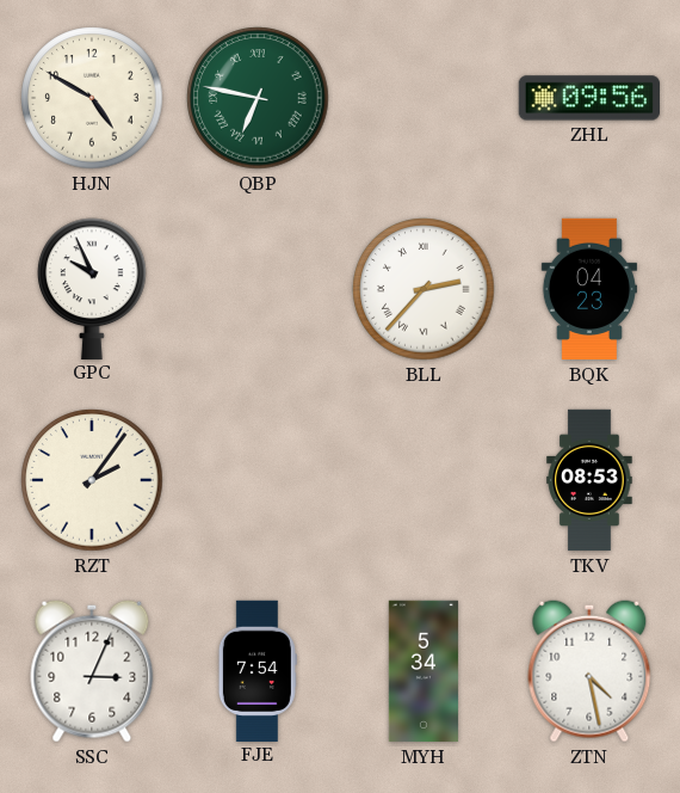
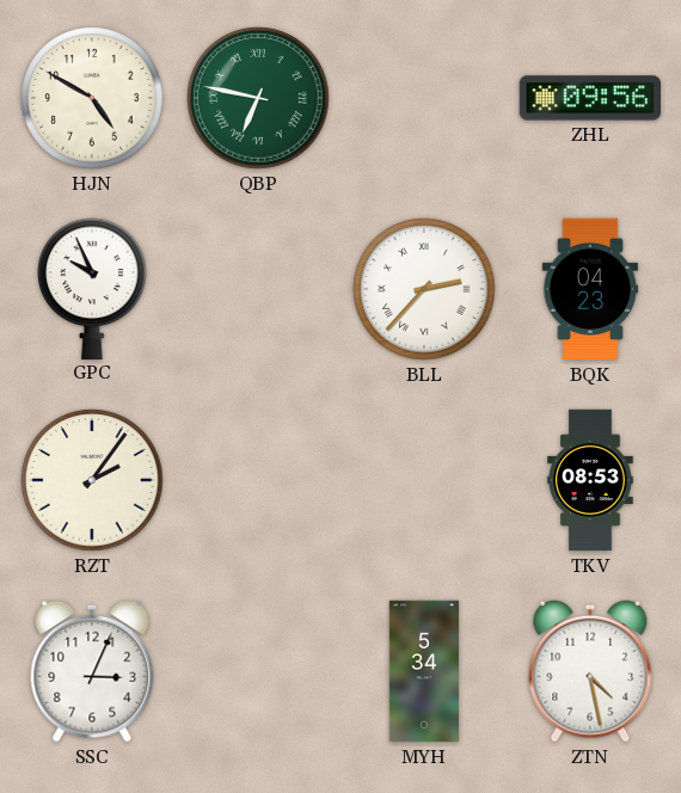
FJE: 7:54 -> none
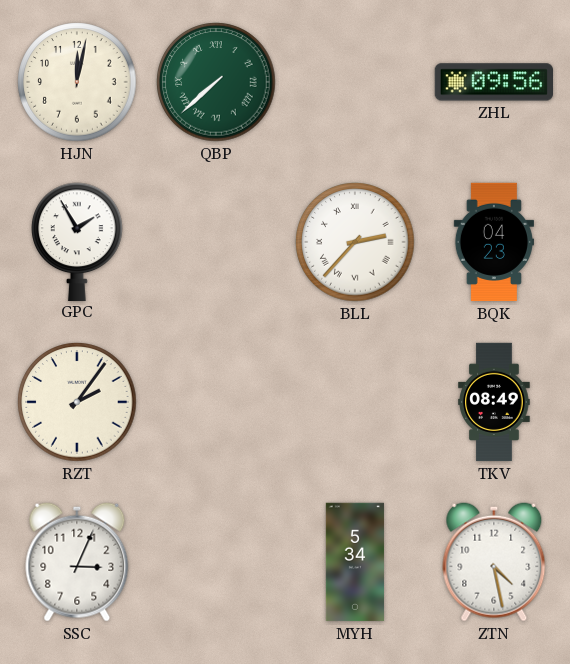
HJN: 4:50 -> 12:02
QBP: 6:47 -> 7:38
GPC: 9:56 -> 1:55
TKV: 08:53 -> 08:49
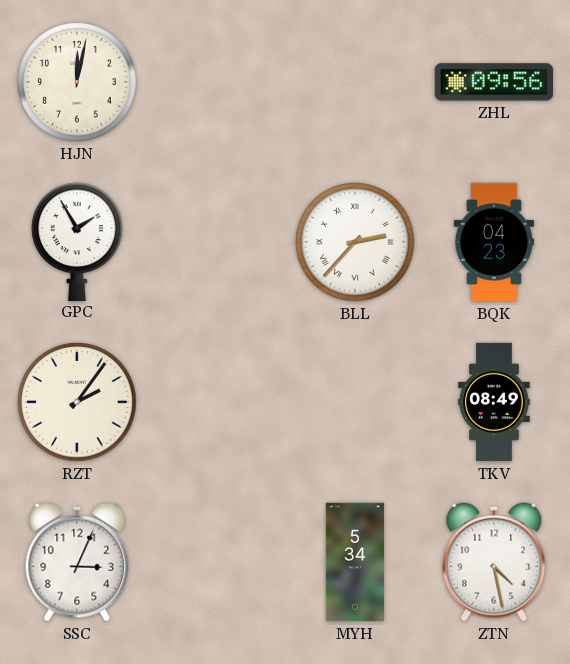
QBP: 7:38 -> none
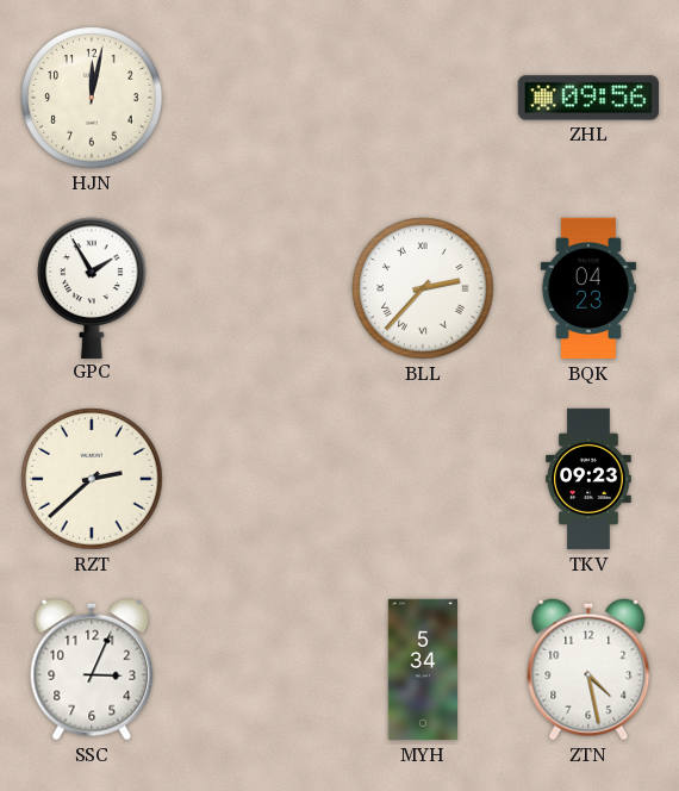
RZT: 2:06 -> 2:38
TKV: 08:49 -> 09:23
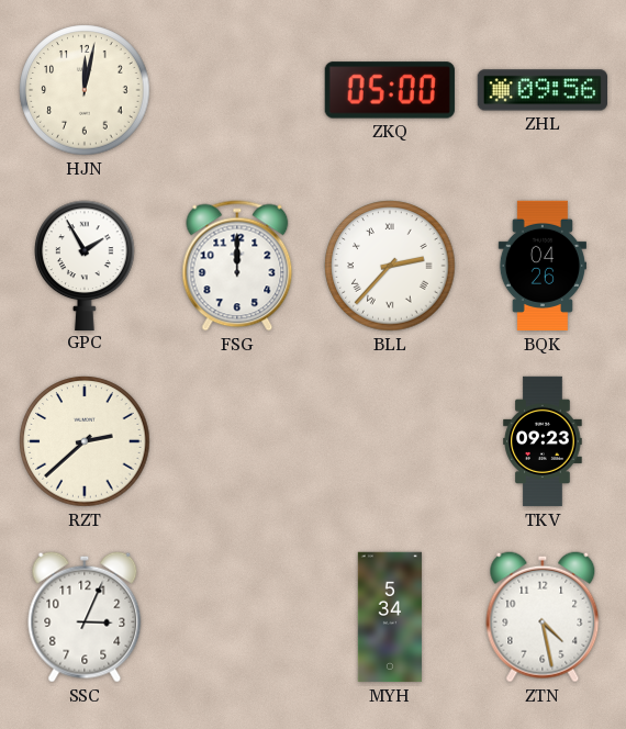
ZKQ: none -> 05:00
FSG: none -> 12:00
BQK: 04:23 -> 04:26
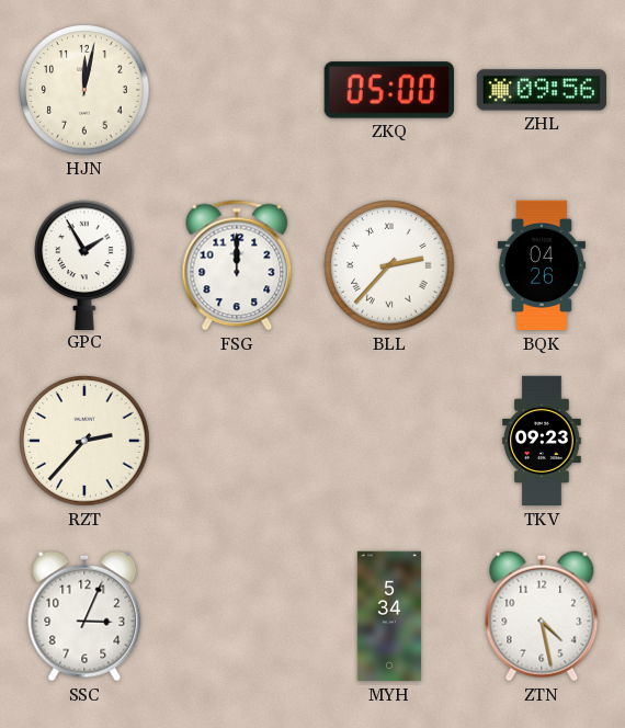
RZT: 2:38 -> 2:37
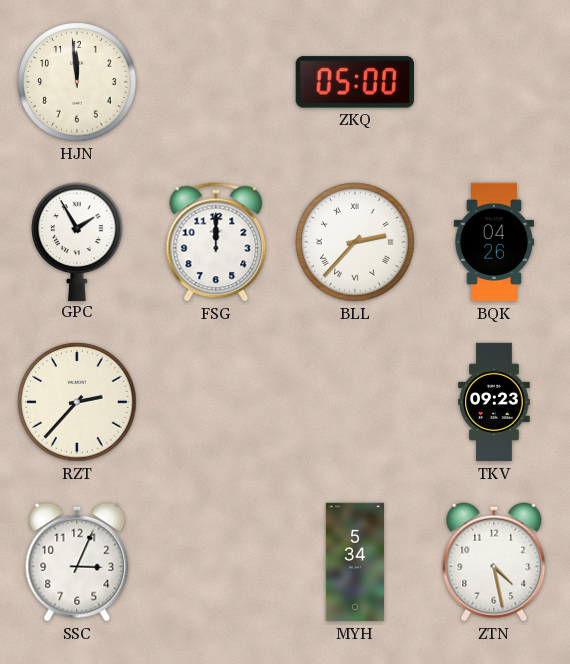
HJN: 12:02 -> 11:59
ZHL: 09:56 -> none
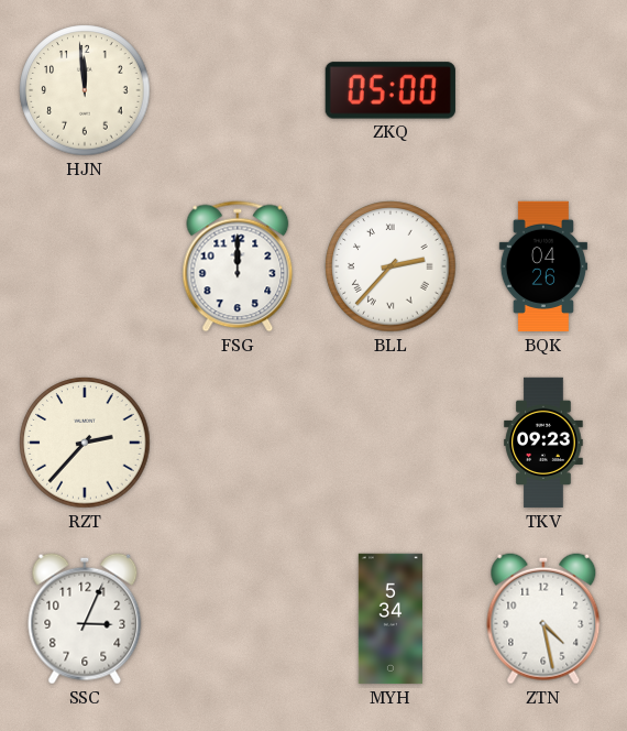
GPC: 1:55 -> none
